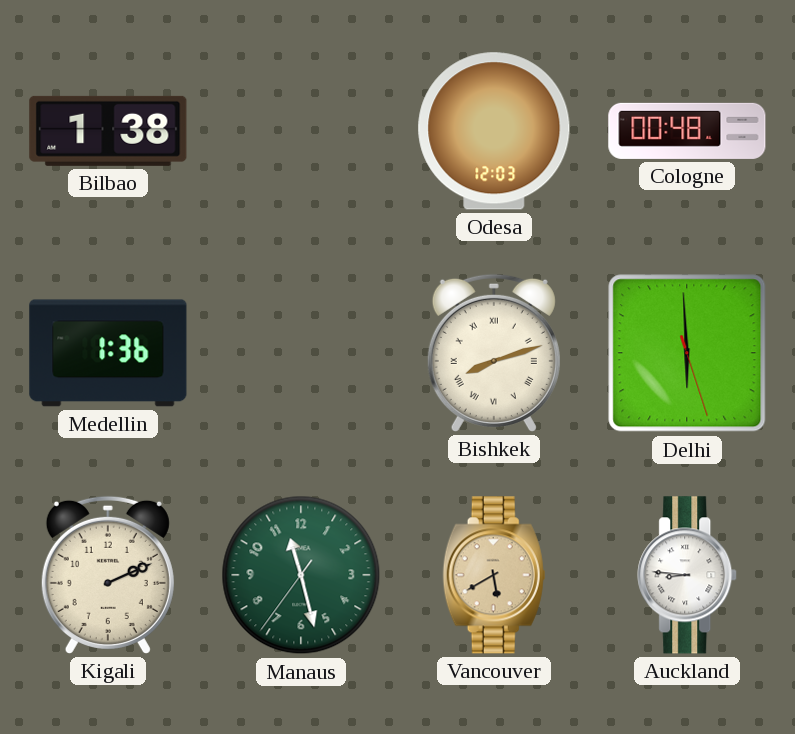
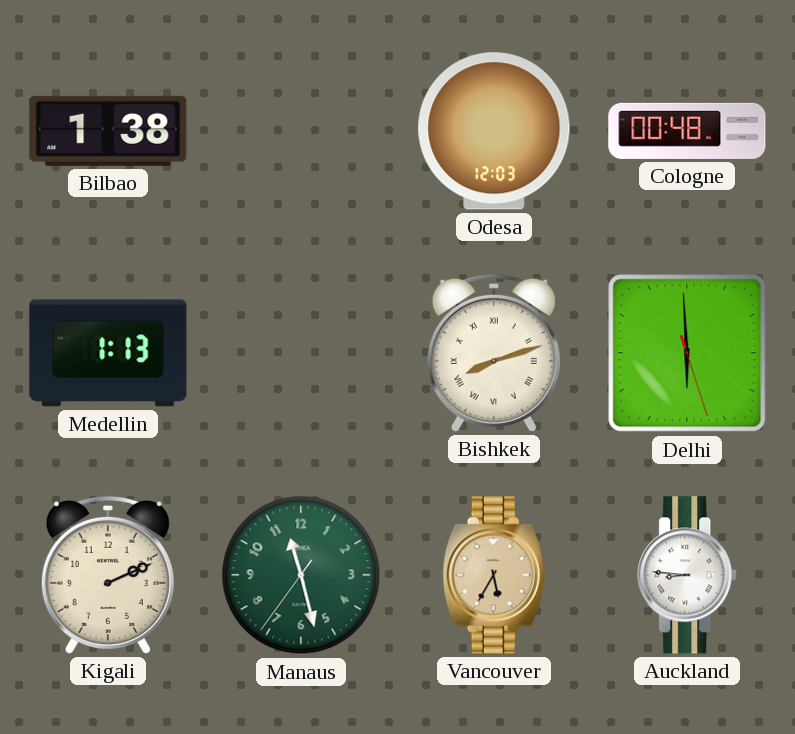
Medellin: 1:36 -> 1:13
Vancouver: 5:40 -> 5:35
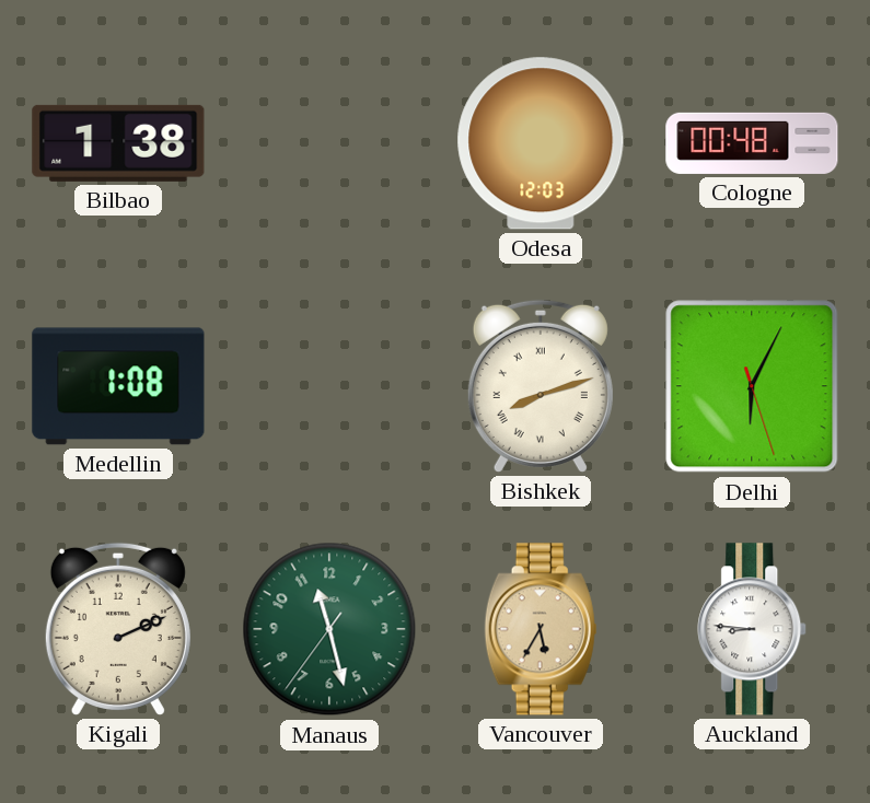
Medellin: 1:13 -> 1:08
Delhi: 5:59 -> 6:04
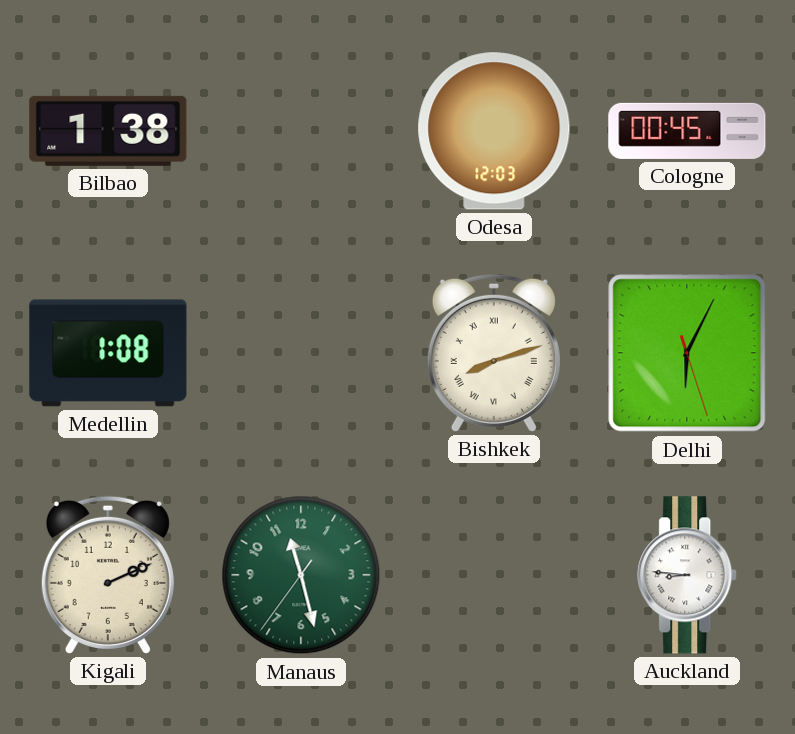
Cologne: 00:48 -> 00:45
Vancouver: 5:35 -> none
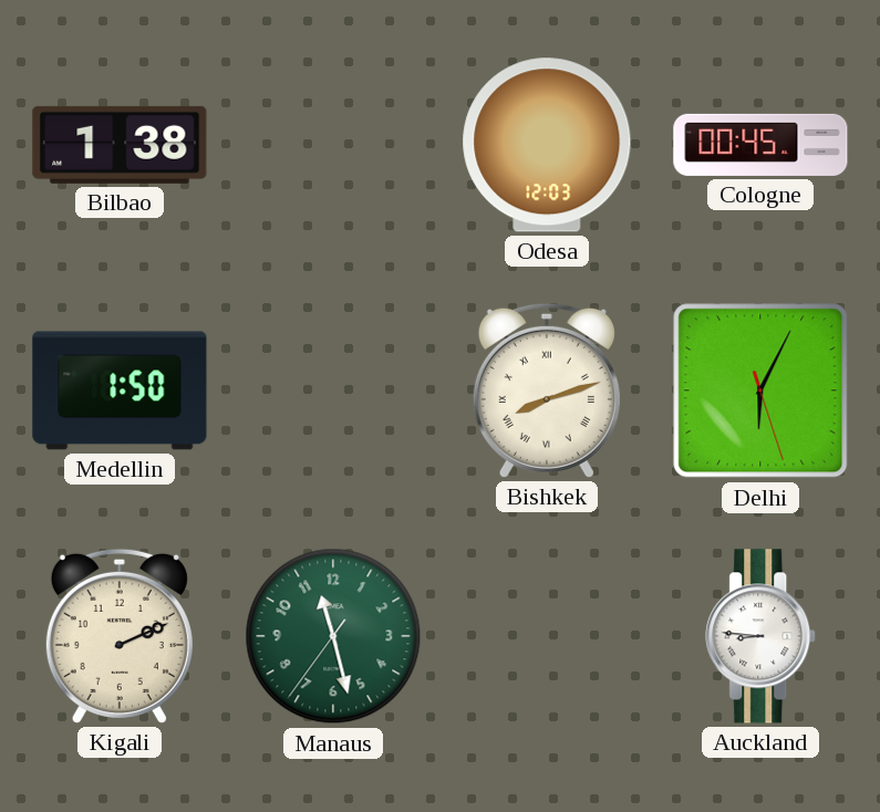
Medellin: 1:08 -> 1:50
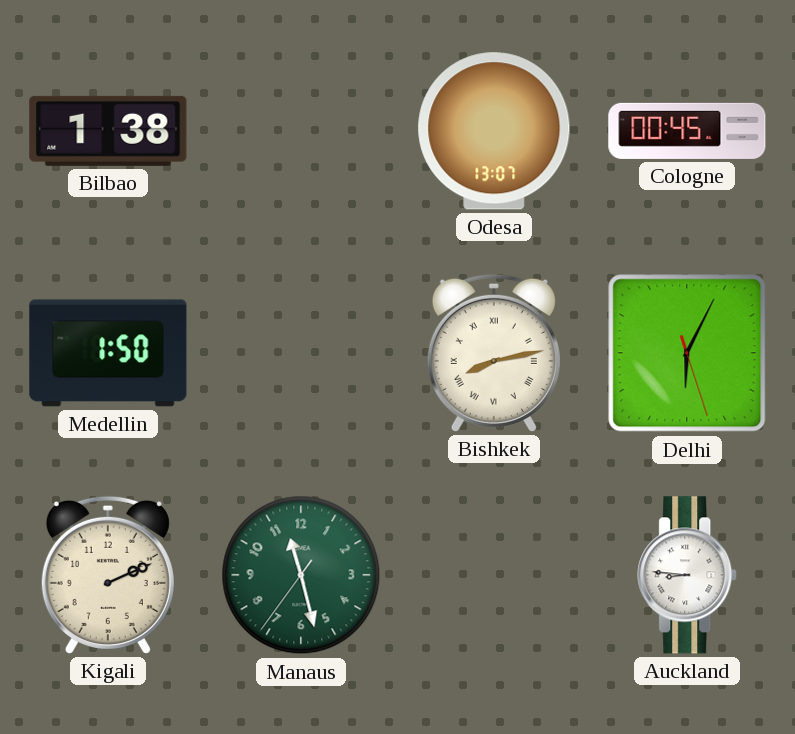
Odesa: 12:03 -> 13:07
Bishkek: 8:12 -> 8:13
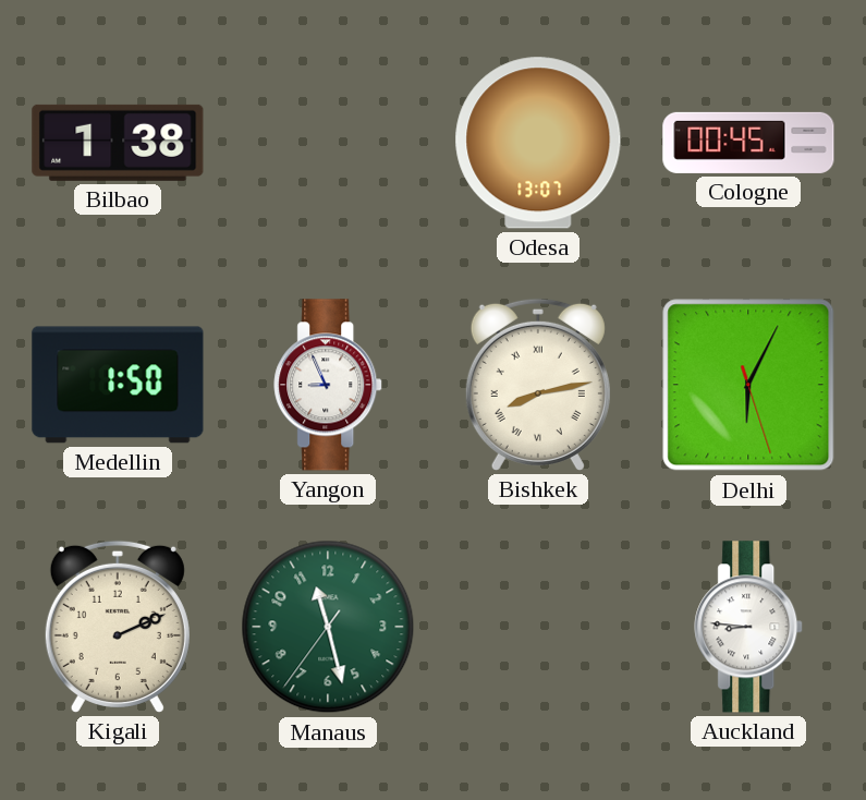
Yangon: none -> 8:56
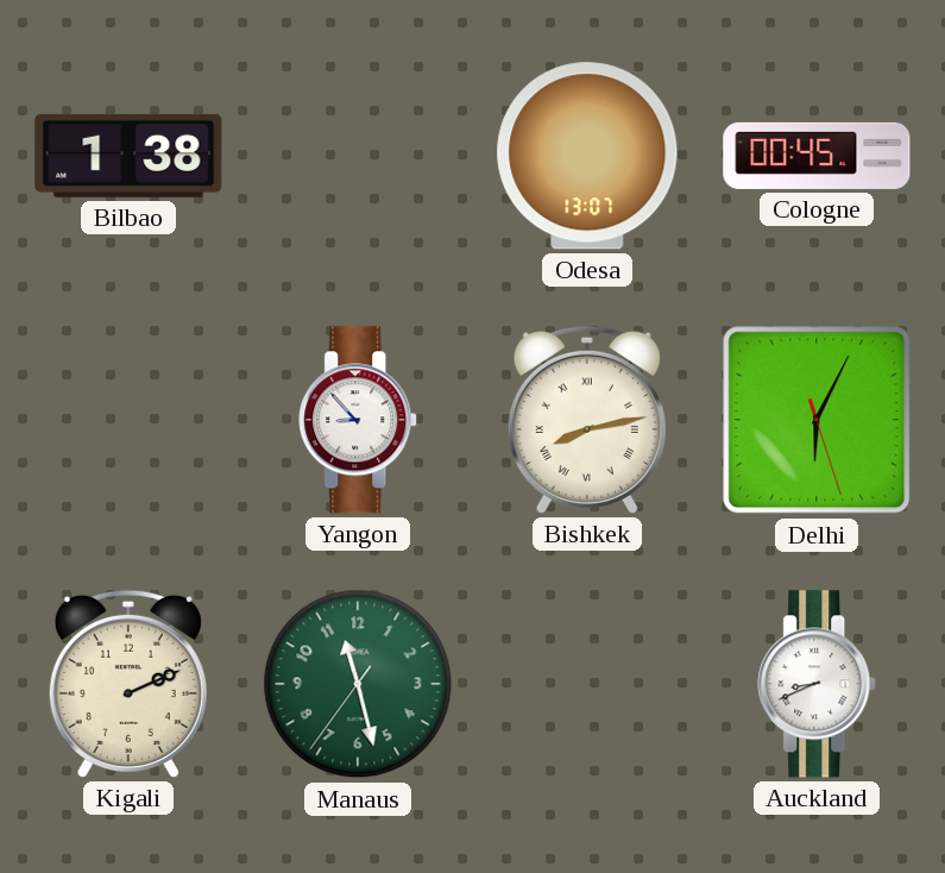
Medellin: 1:50 -> none
Yangon: 8:56 -> 8:53
Auckland: 8:46 -> 8:41
